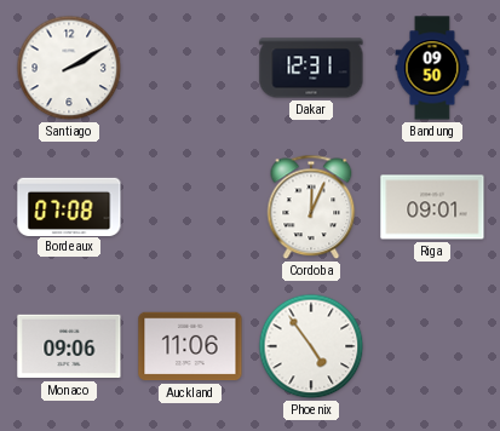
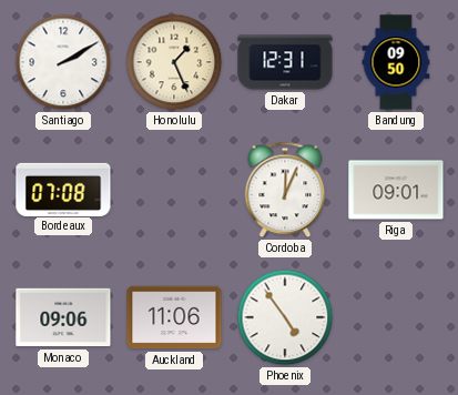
Honolulu: none -> 1:26
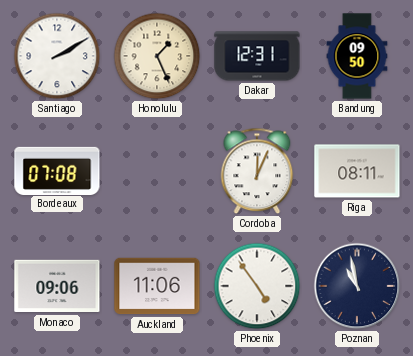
Riga: 09:01 -> 08:11
Poznan: none -> 10:58
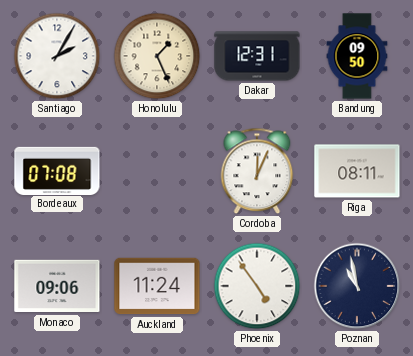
Santiago: 2:10 -> 2:05
Auckland: 11:06 -> 11:24
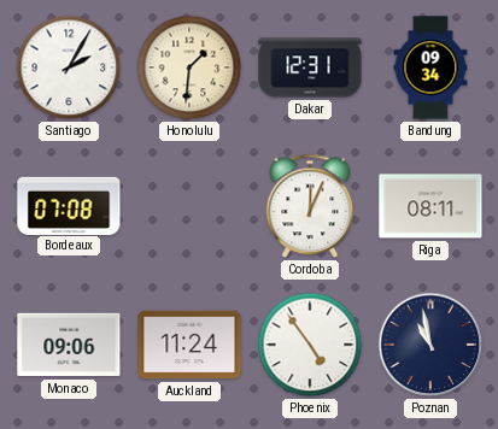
Honolulu: 1:26 -> 1:31
Bandung: 09:50 -> 09:34
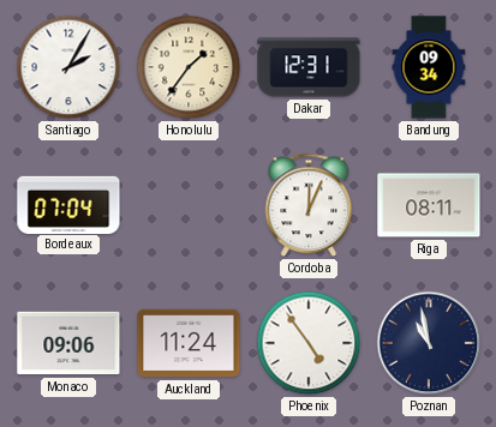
Honolulu: 1:31 -> 1:36
Bordeaux: 07:08 -> 07:04
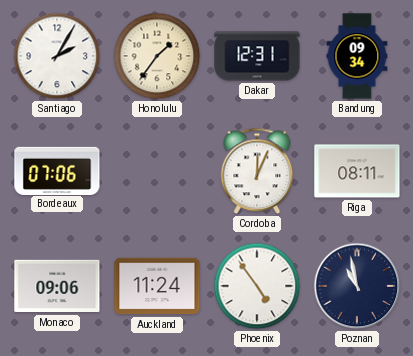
Bordeaux: 07:04 -> 07:06
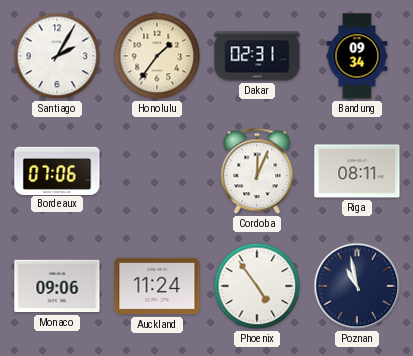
Dakar: 12:31 -> 02:31
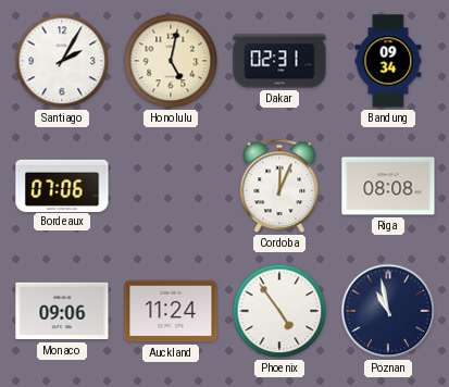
Honolulu: 1:36 -> 5:02
Riga: 08:11 -> 08:08
